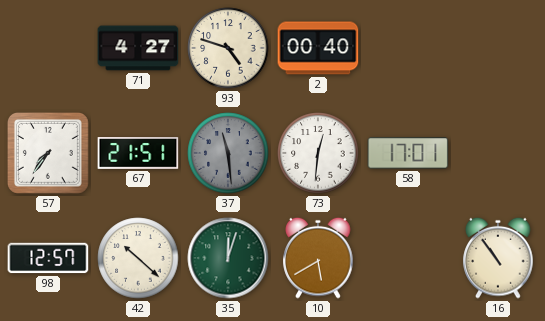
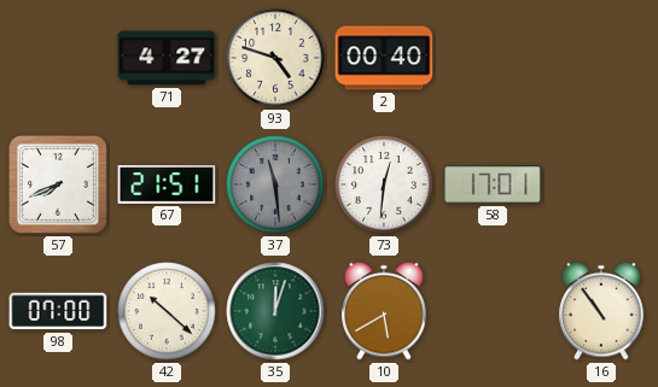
57: 7:36 -> 7:41
98: 12:57 -> 07:00
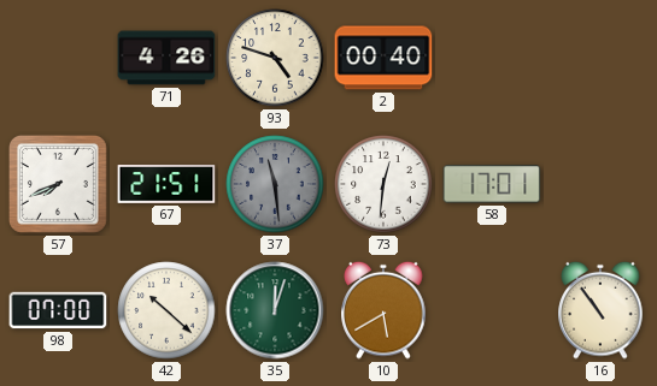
71: 4:27 -> 4:26
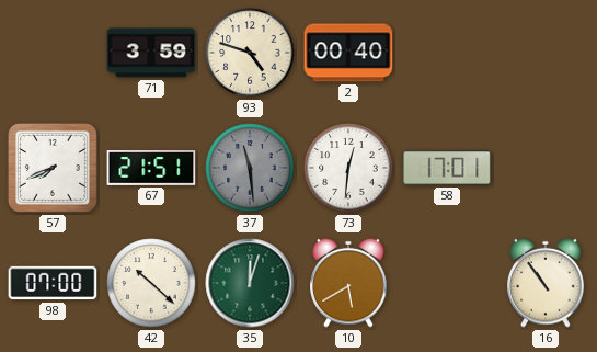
71: 4:26 -> 3:59
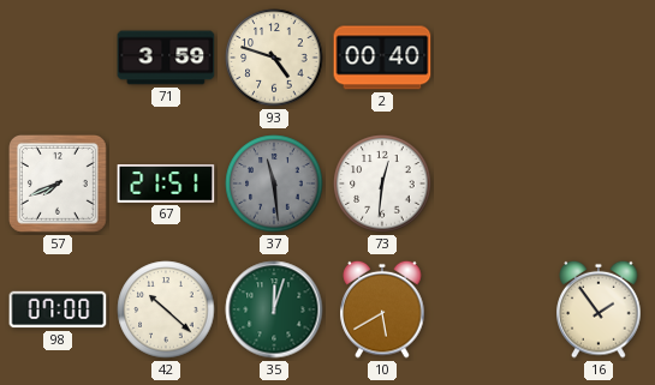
58: 17:01 -> none
16: 10:54 -> 1:54
